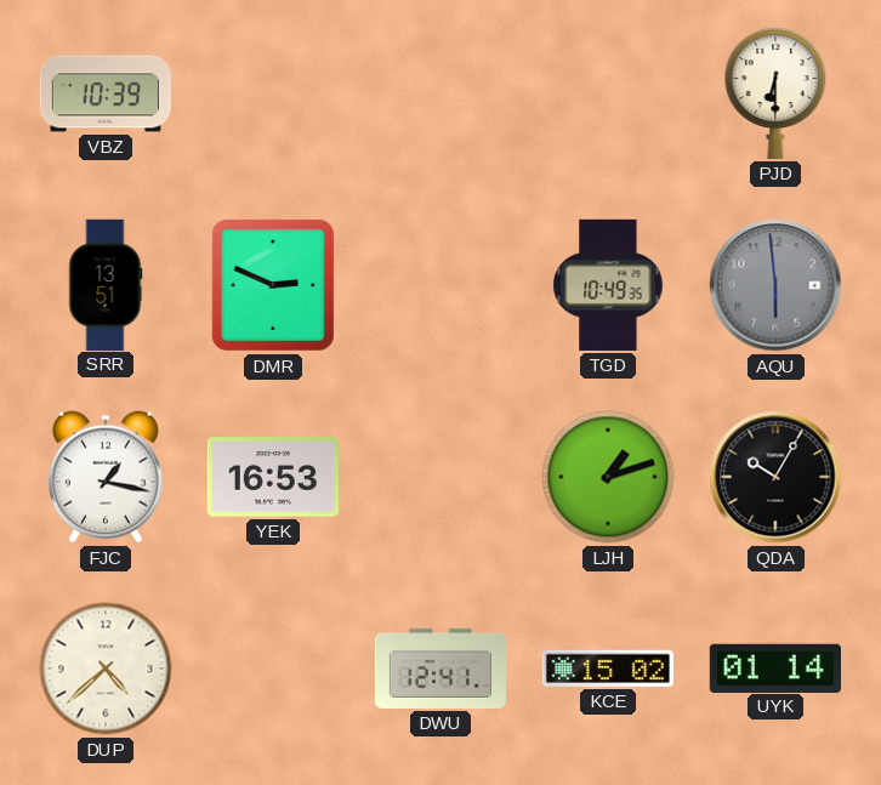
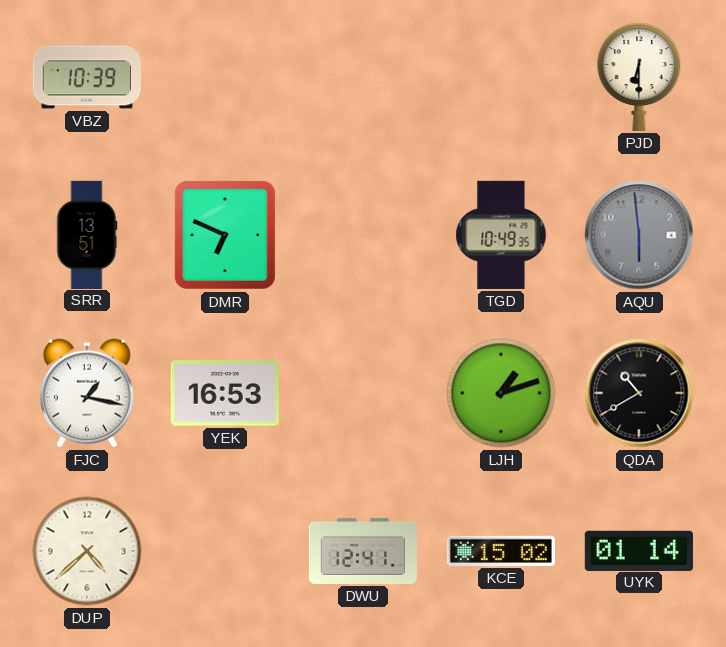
DMR: 2:49 -> 6:49
QDA: 10:05 -> 10:40
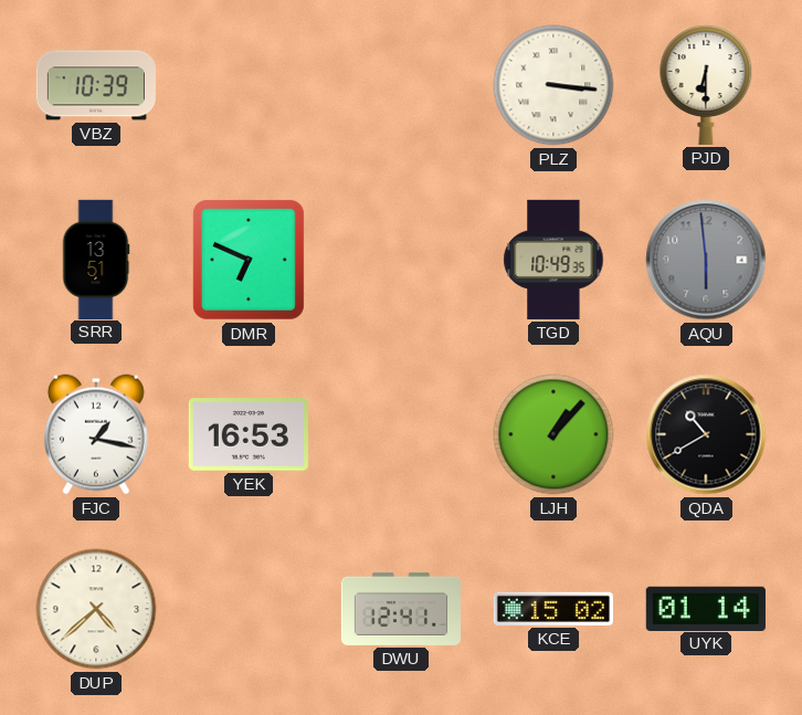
PLZ: none -> 3:16
LJH: 1:12 -> 1:07
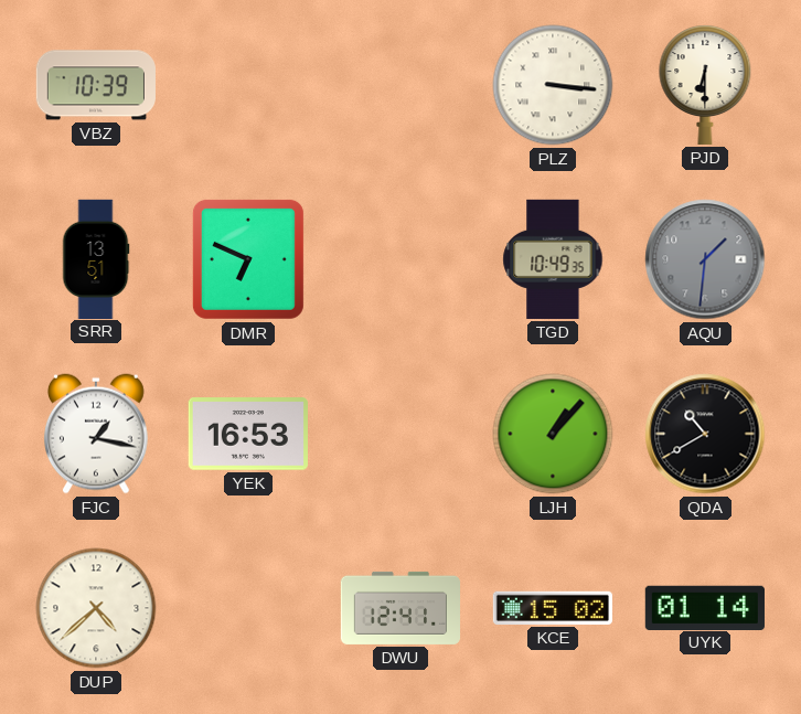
AQU: 5:59 -> 1:31
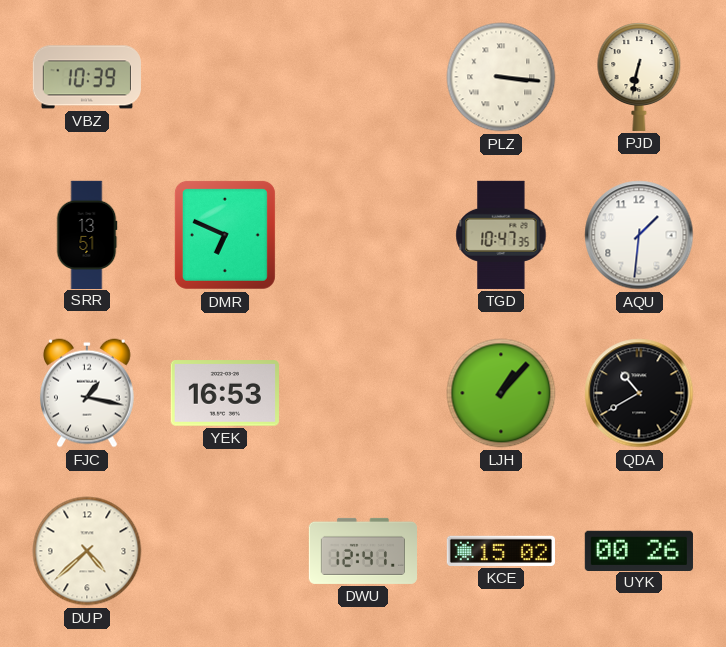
PJD: 6:30 -> 6:32
TGD: 10:49 -> 10:47
AQU dial: grey -> white
UYK: 01:14 -> 00:26
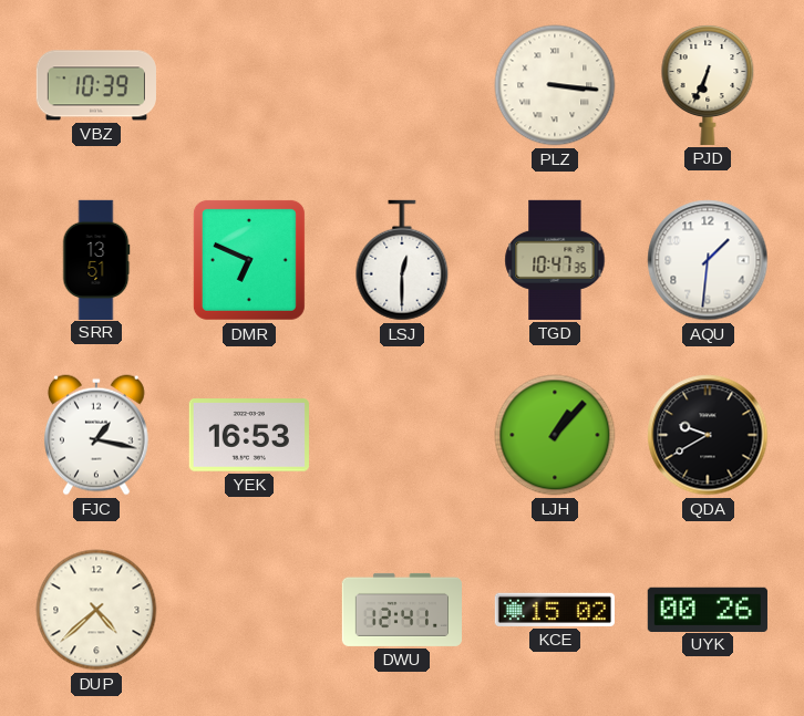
PJD: 6:32 -> 6:34
LSJ: none -> 12:30
QDA: 10:40 -> 9:40
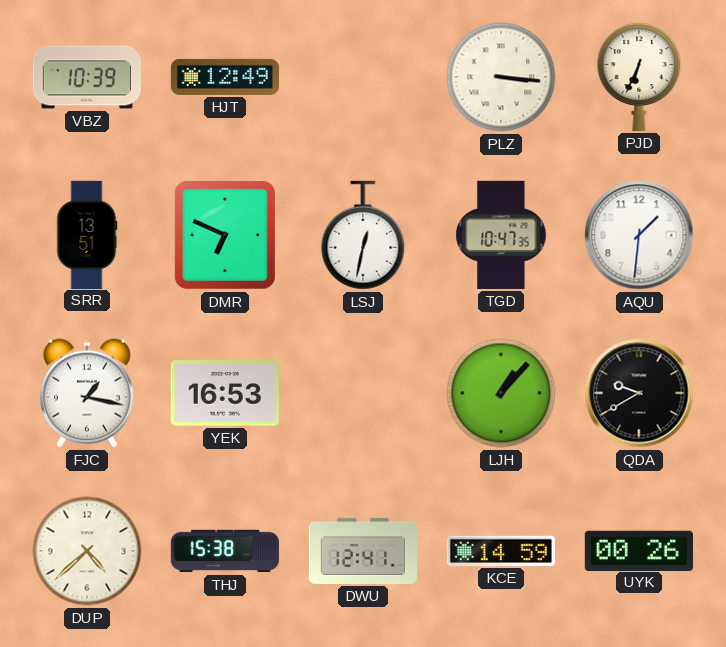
HJT: none -> 12:49
LSJ: 12:30 -> 12:32
THJ: none -> 15:38
KCE: 15:02 -> 14:59
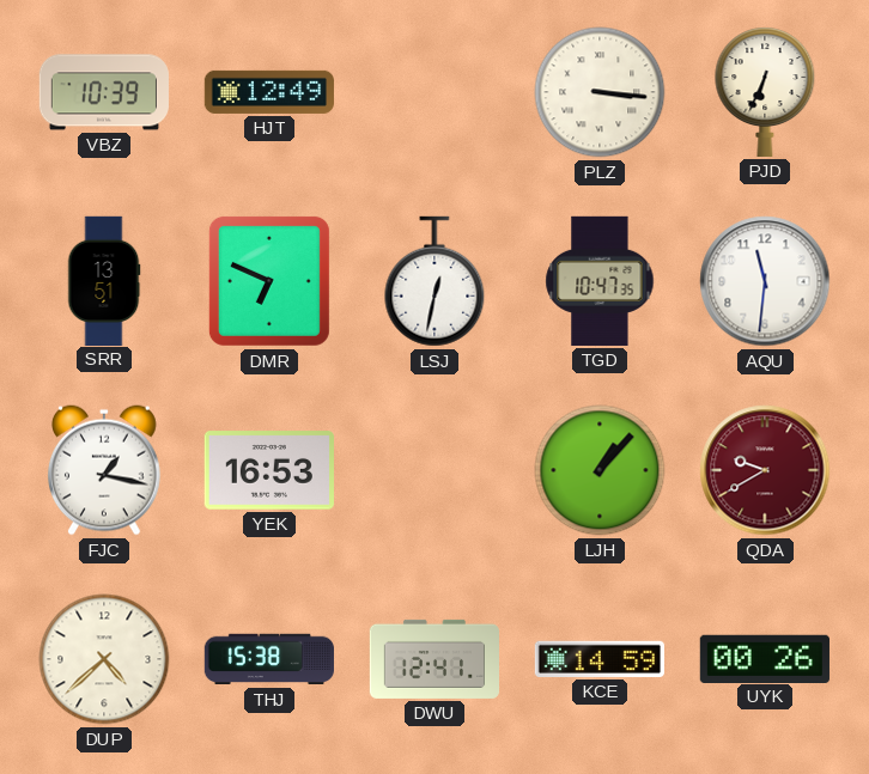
AQU: 1:31 -> 11:31
QDA dial: black -> burgundy
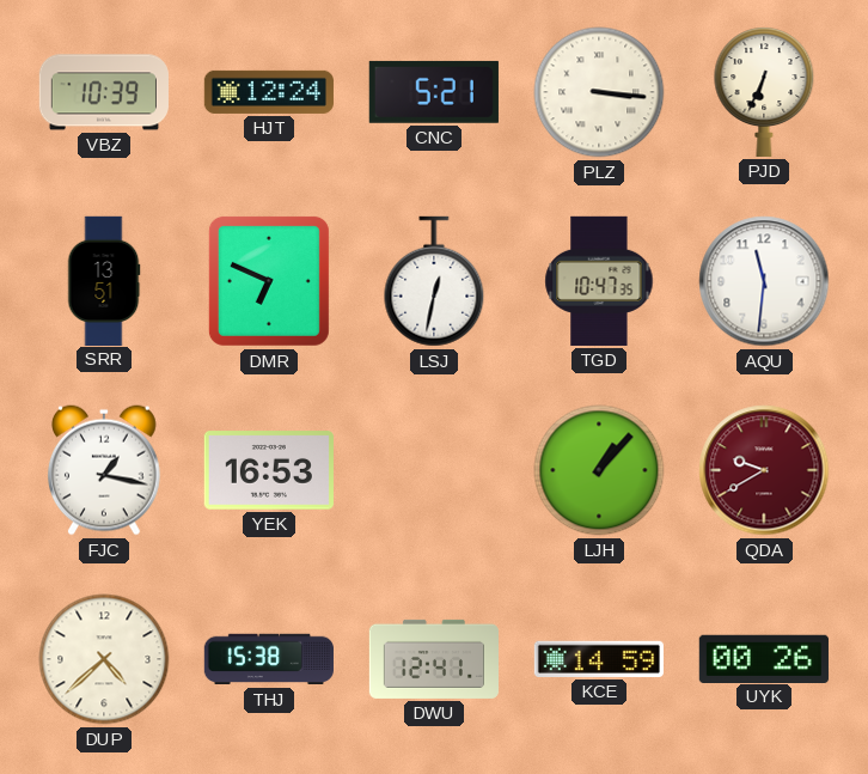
HJT: 12:49 -> 12:24
CNC: none -> 5:21
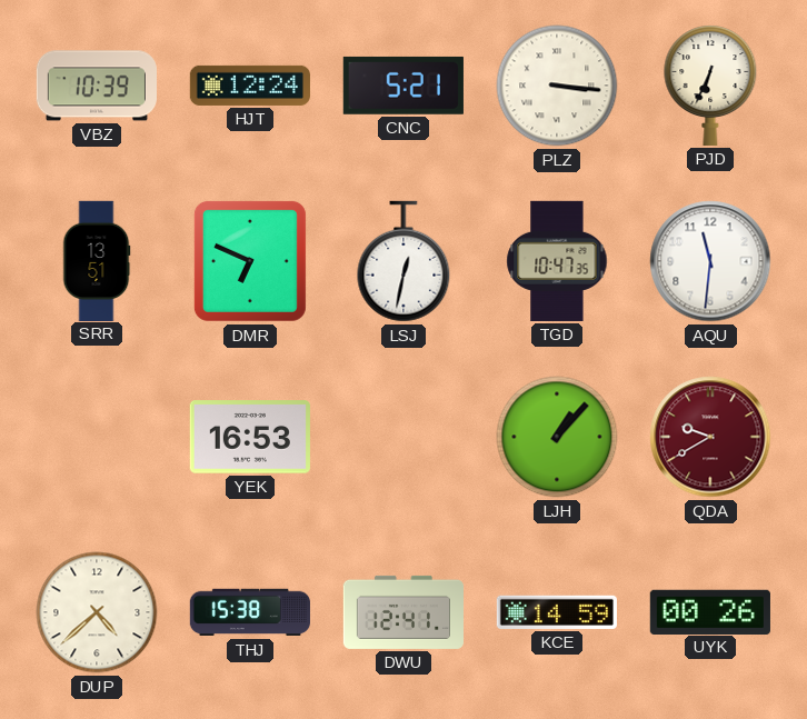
FJC: 1:17 -> none
